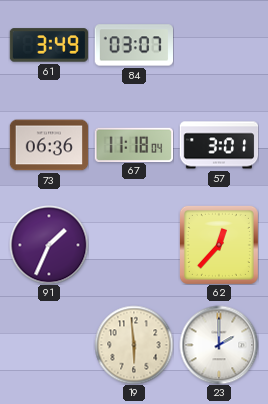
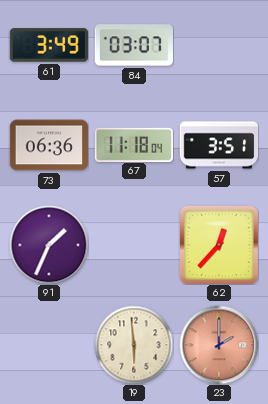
57: 3:01 -> 3:51
23 dial: white -> salmon
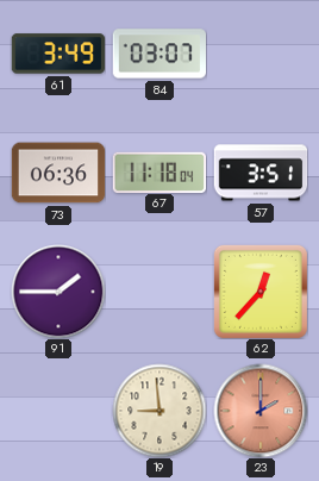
91: 1:34 -> 1:45
19: 5:59 -> 8:59
